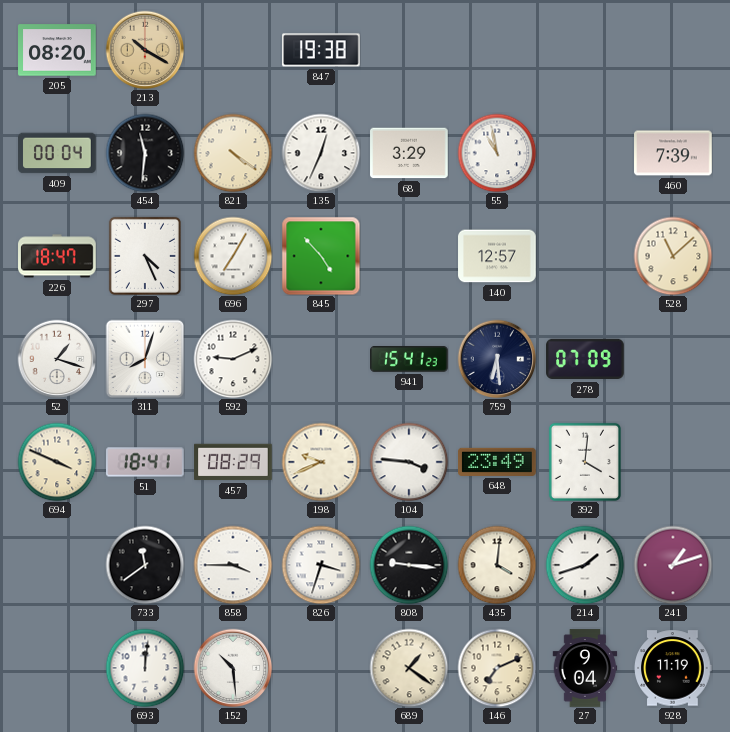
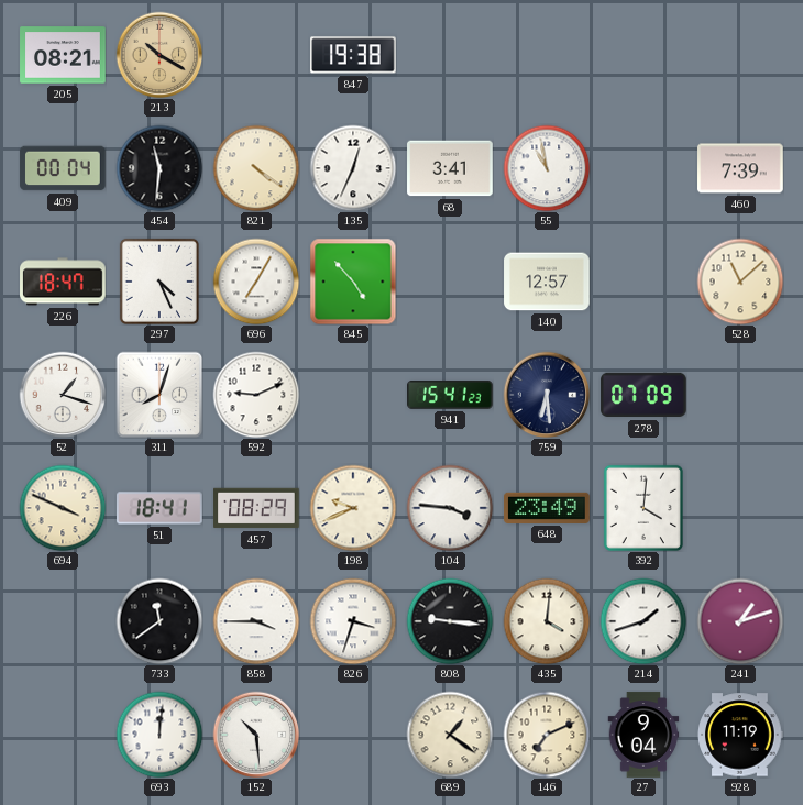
205: 08:20 -> 08:21
68: 3:29 -> 3:41
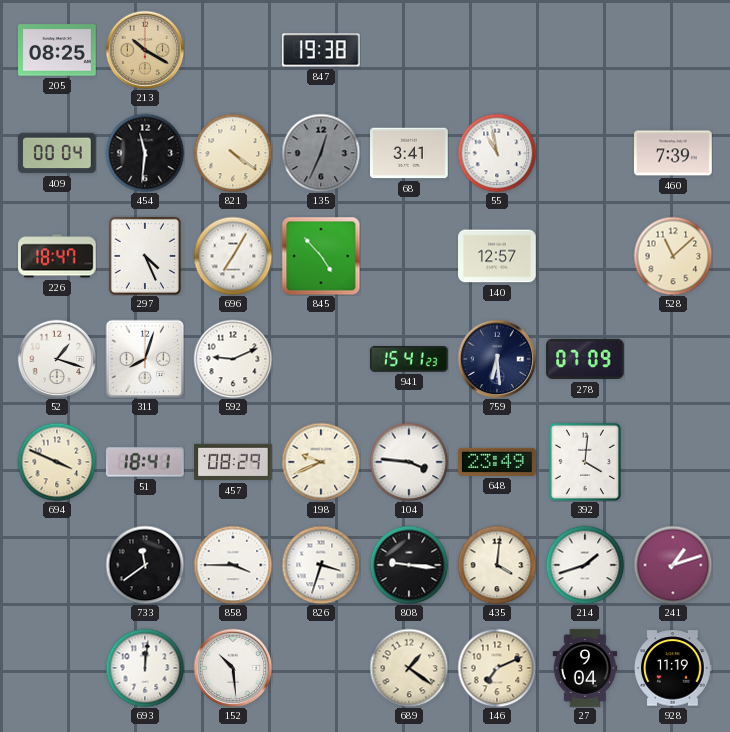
205: 08:21 -> 08:25
135 dial: white -> grey
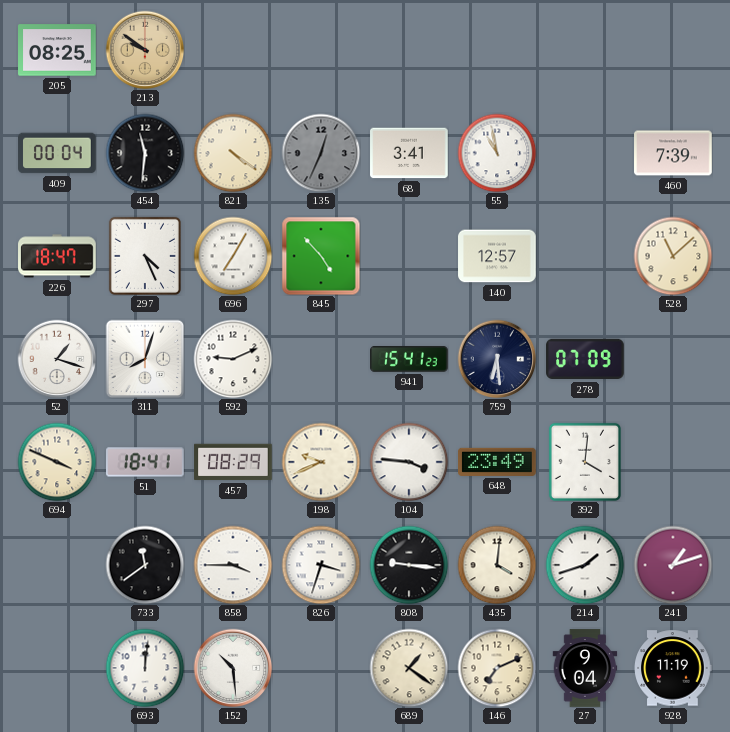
213: 10:20 -> 9:51
847: 19:38 -> none
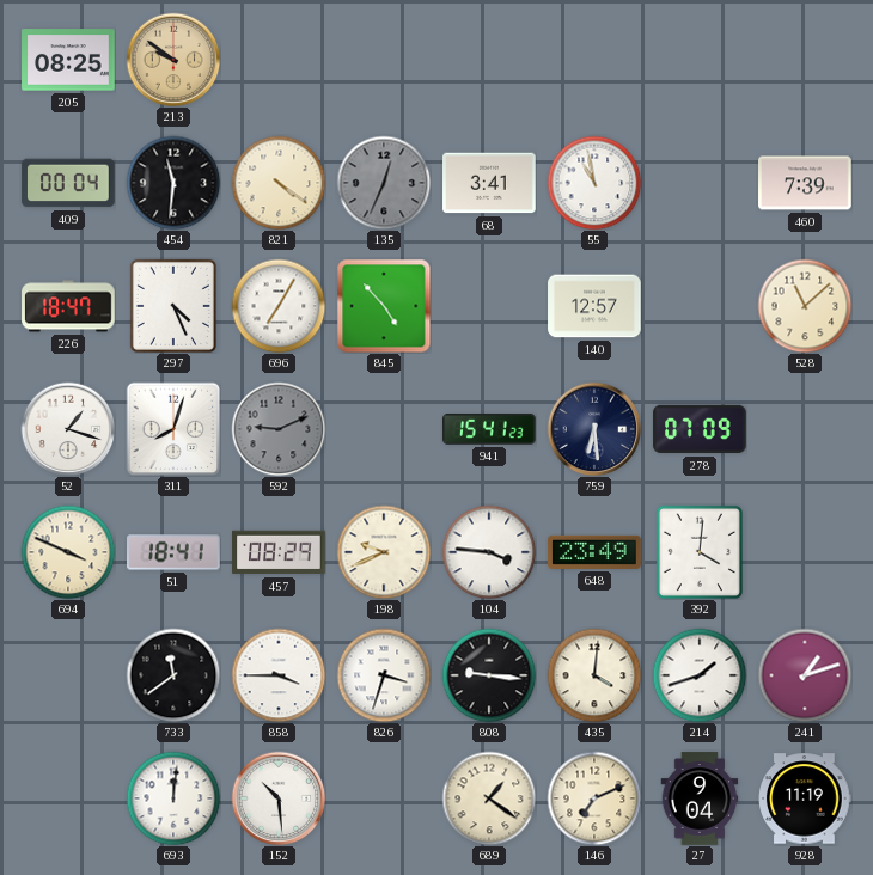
592 dial: white -> grey
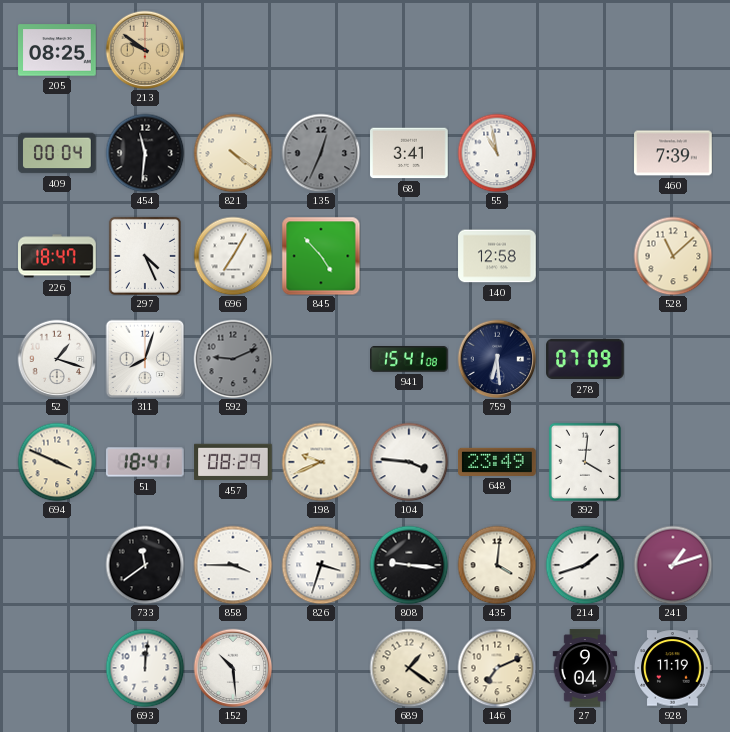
140: 12:57 -> 12:58
941: 15:41:23 -> 15:41:08
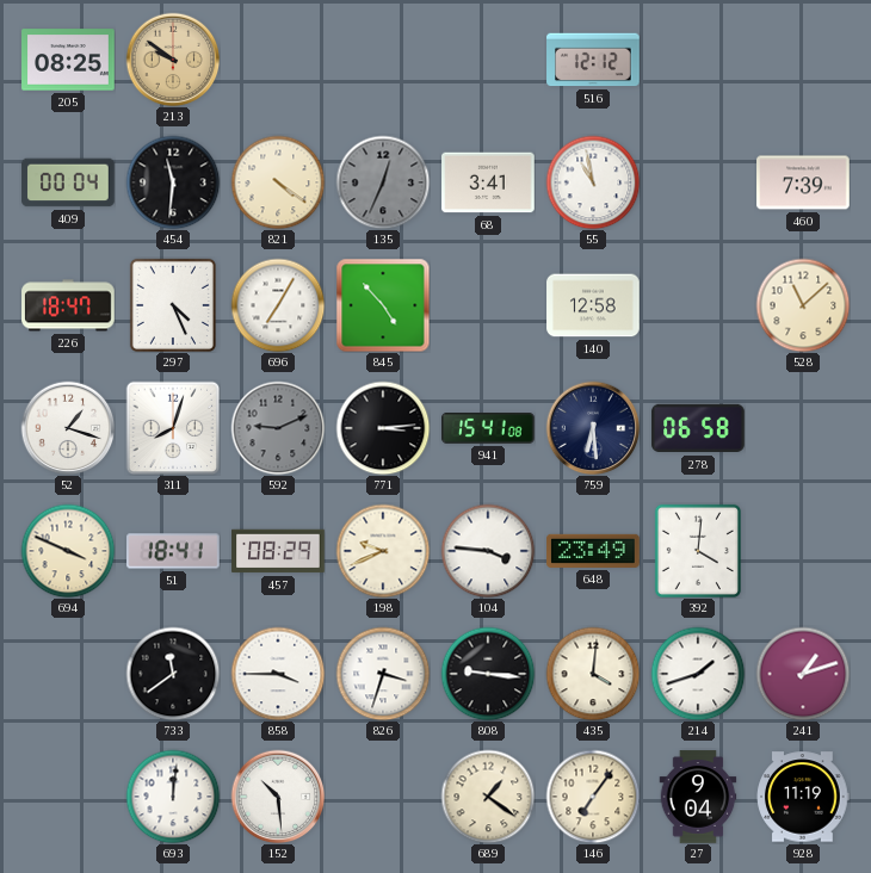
516: none -> 12:12
771: none -> 3:14
278: 07:09 -> 06:58
146: 7:11 -> 7:06
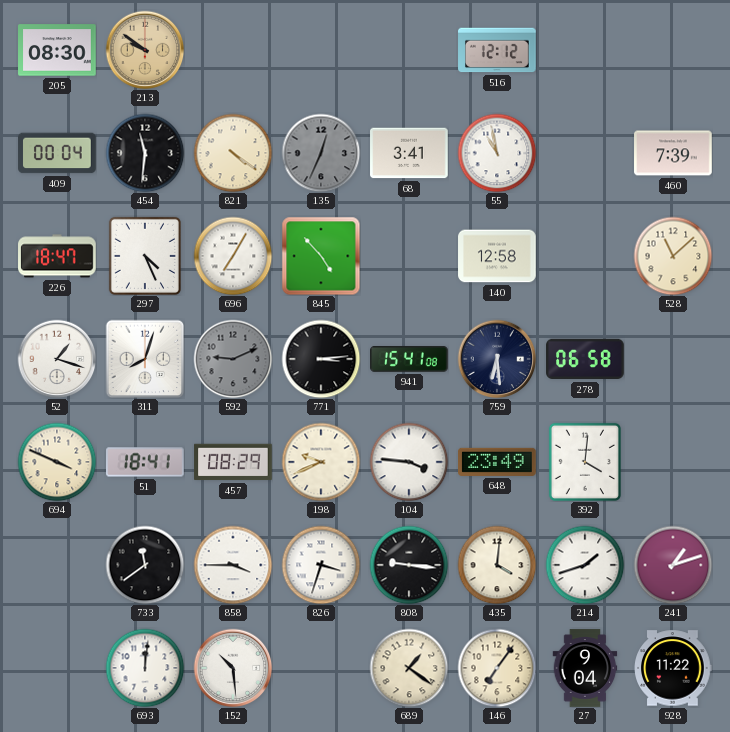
205: 08:25 -> 08:30
928: 11:19 -> 11:22
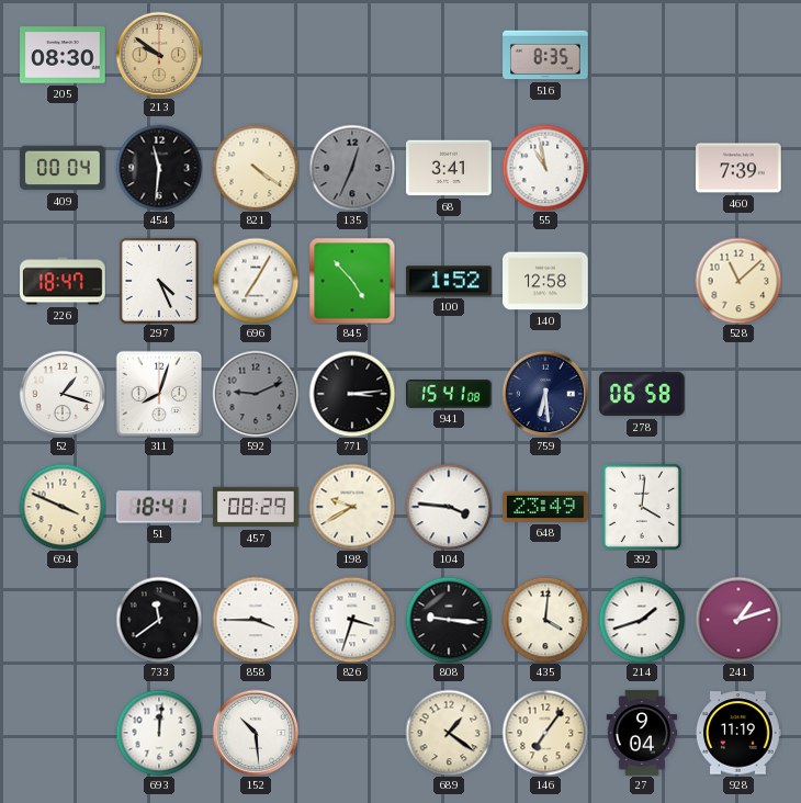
516: 12:12 -> 8:35
100: none -> 1:52
198: 9:41 -> 9:40
928: 11:22 -> 11:19
